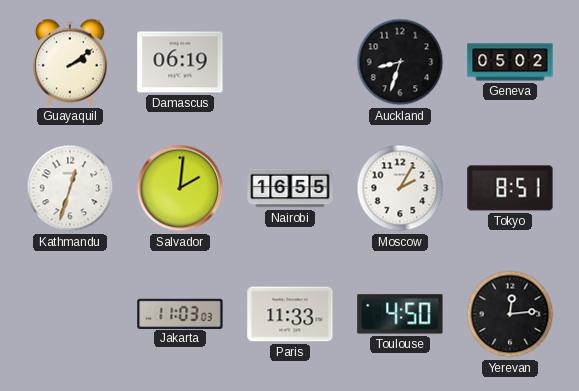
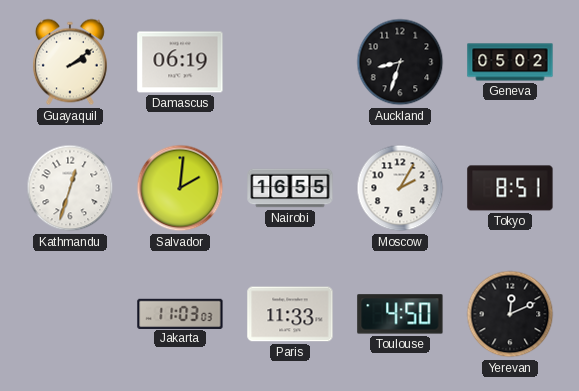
Yerevan: 12:14 -> 12:11
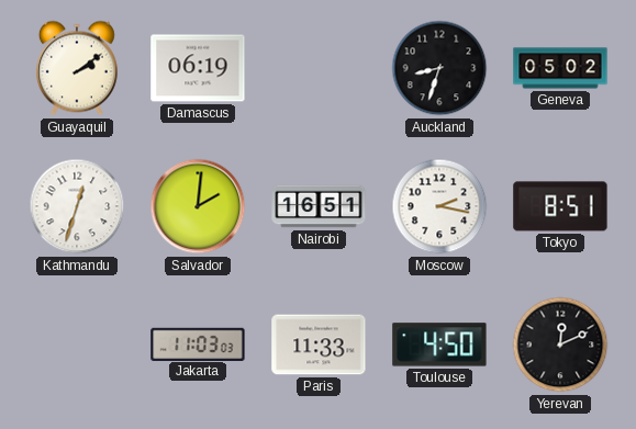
Nairobi: 16:55 -> 16:51
Moscow: 2:05 -> 2:17
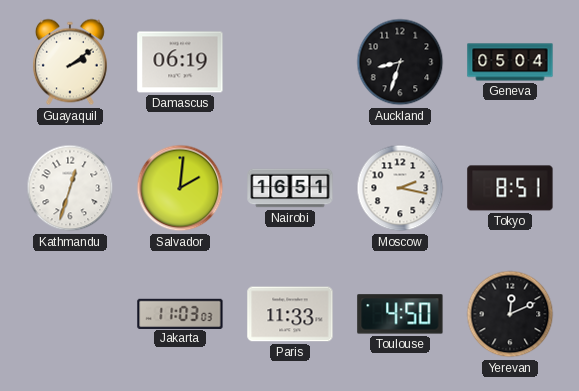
Geneva: 05:02 -> 05:04
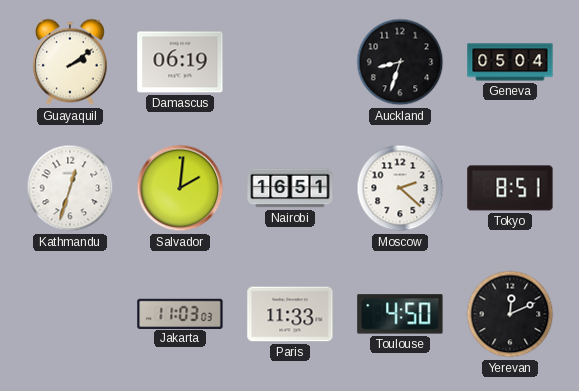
Moscow: 2:17 -> 2:22
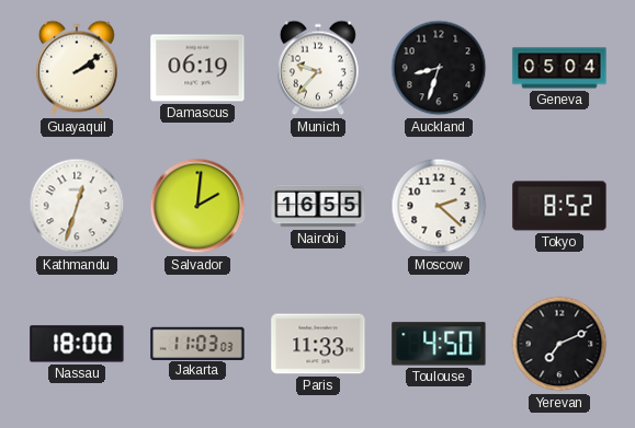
Munich: none -> 9:37
Nairobi: 16:51 -> 16:55
Tokyo: 8:51 -> 8:52
Nassau: none -> 18:00
Yerevan: 12:11 -> 7:11
